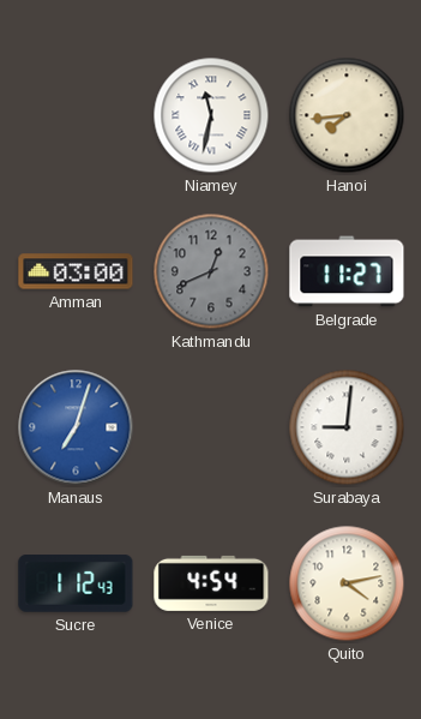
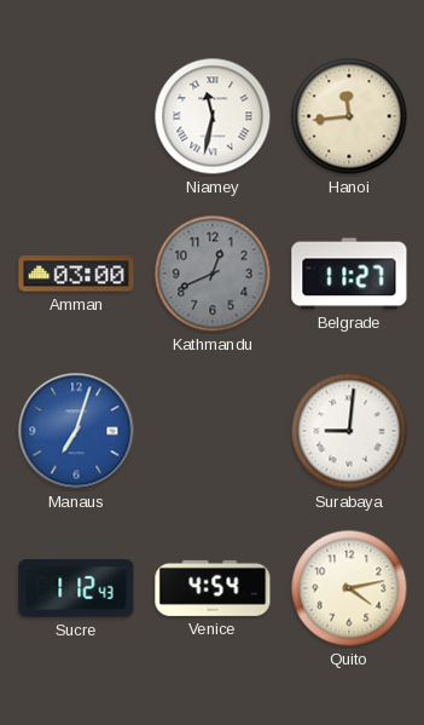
Hanoi: 7:44 -> 11:44
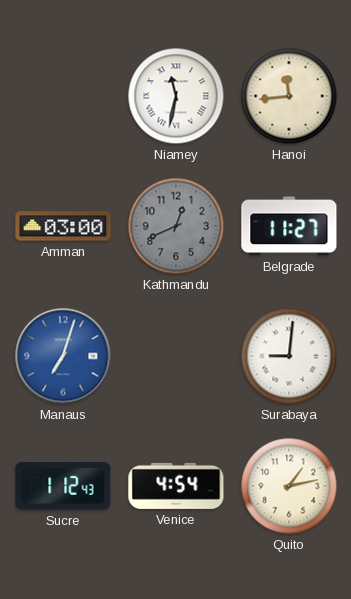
Quito: 4:13 -> 1:13
